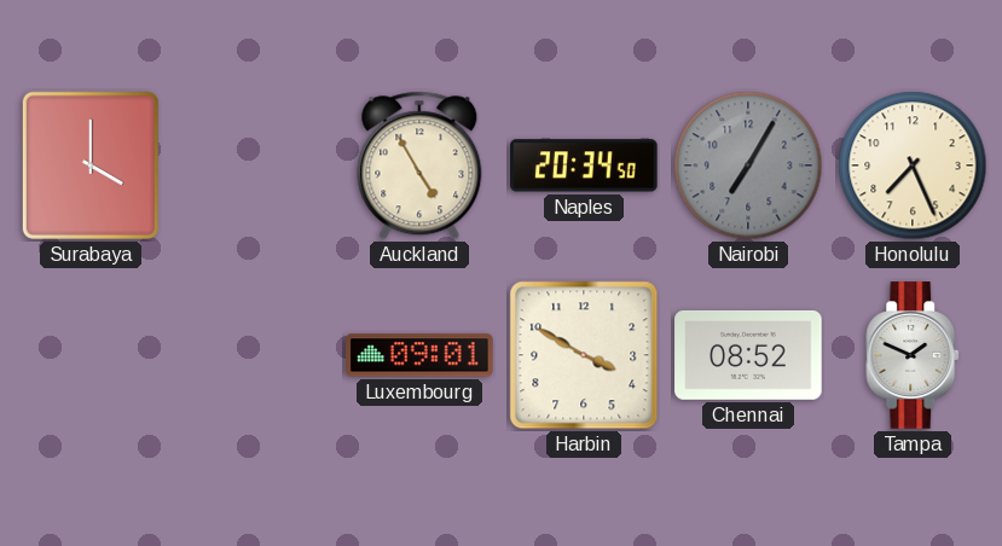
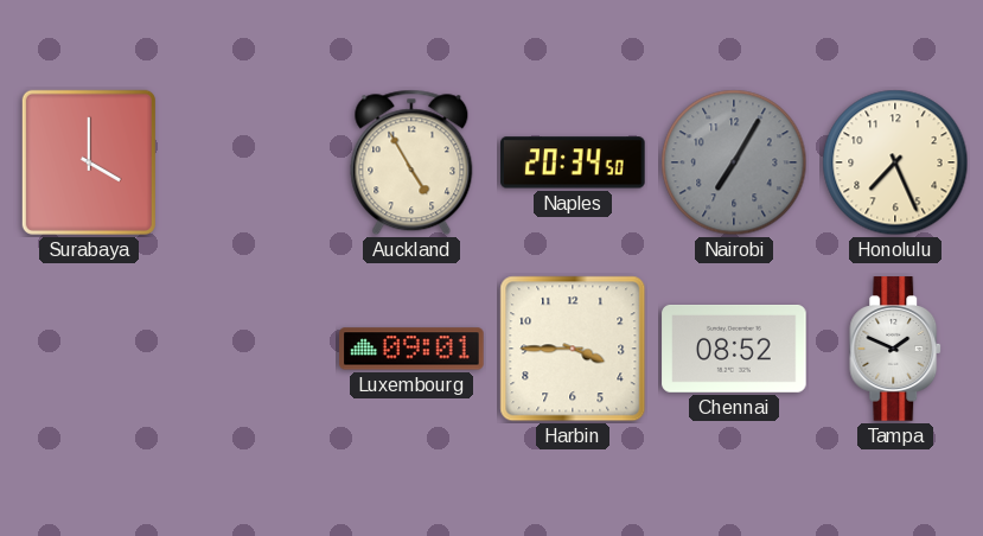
Harbin: 3:50 -> 3:45
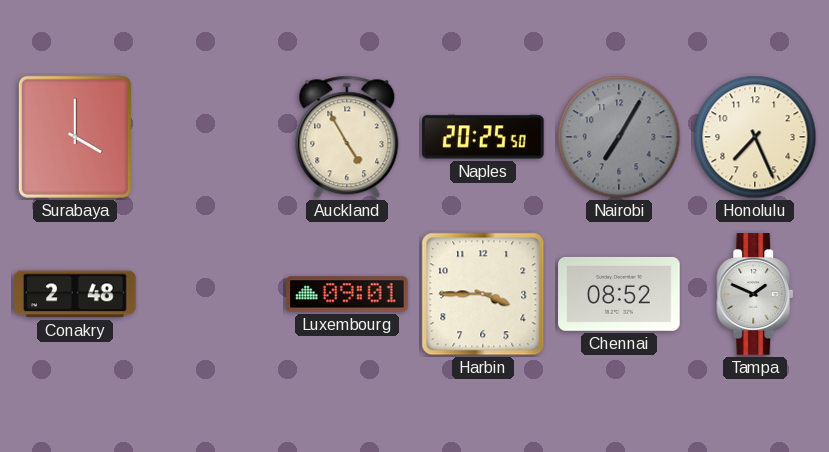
Naples: 20:34 -> 20:25
Conakry: none -> 2:48
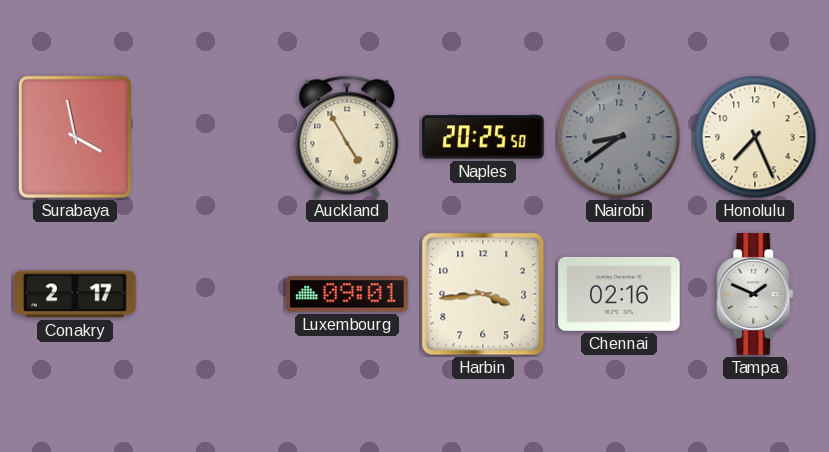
Surabaya: 4:00 -> 3:58
Nairobi: 7:05 -> 8:39
Conakry: 2:48 -> 2:17
Harbin: 3:45 -> 3:44
Chennai: 08:52 -> 02:16
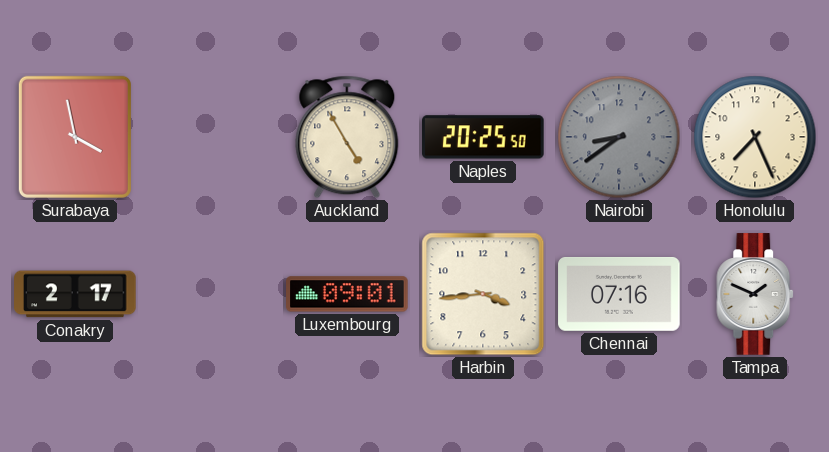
Chennai: 02:16 -> 07:16
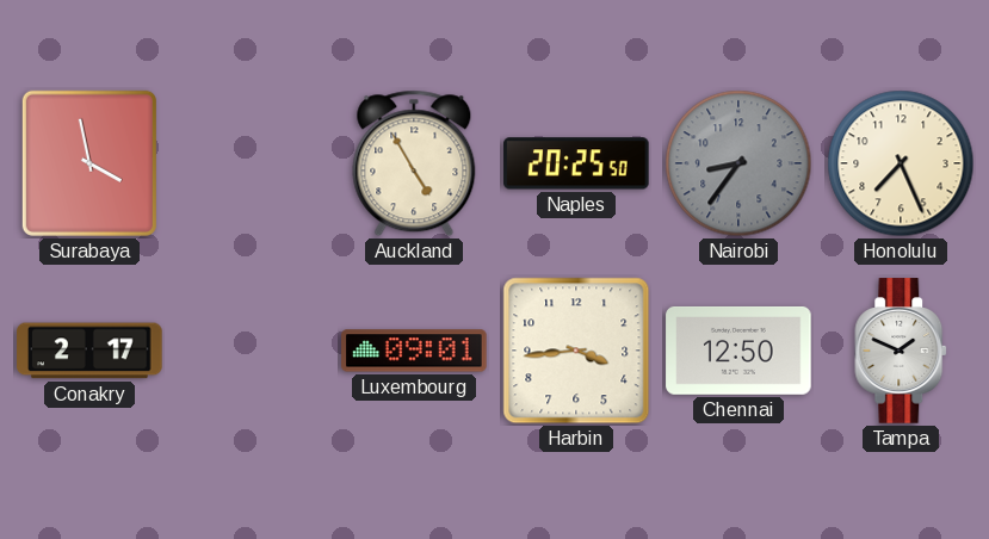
Nairobi: 8:39 -> 8:36
Chennai: 07:16 -> 12:50
